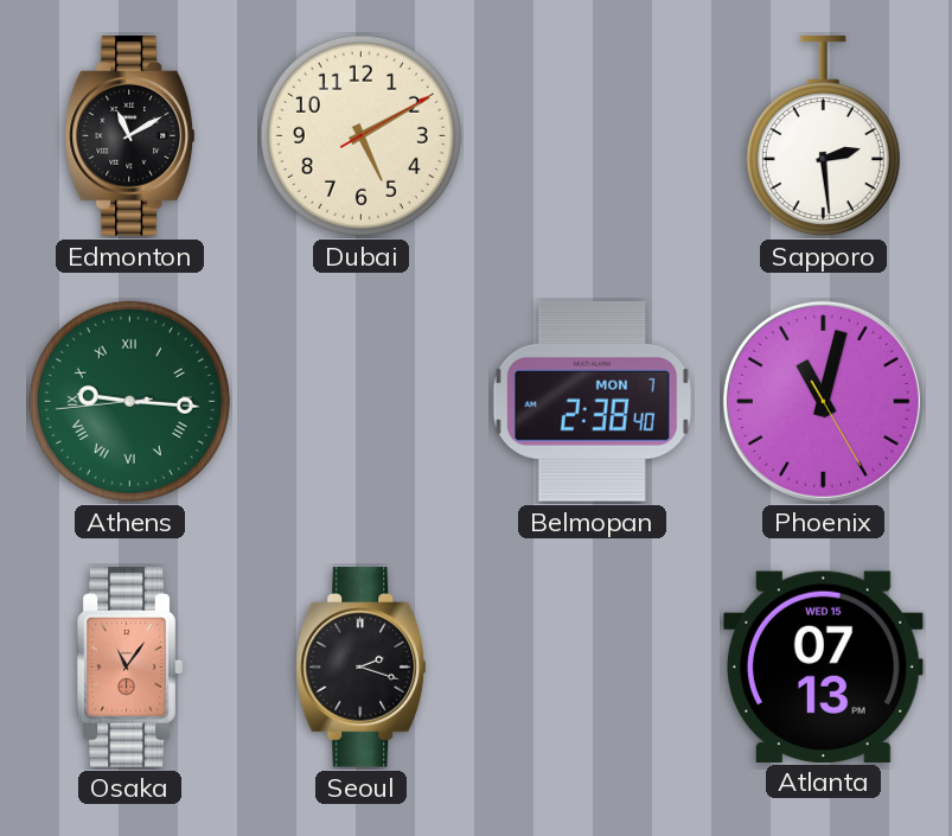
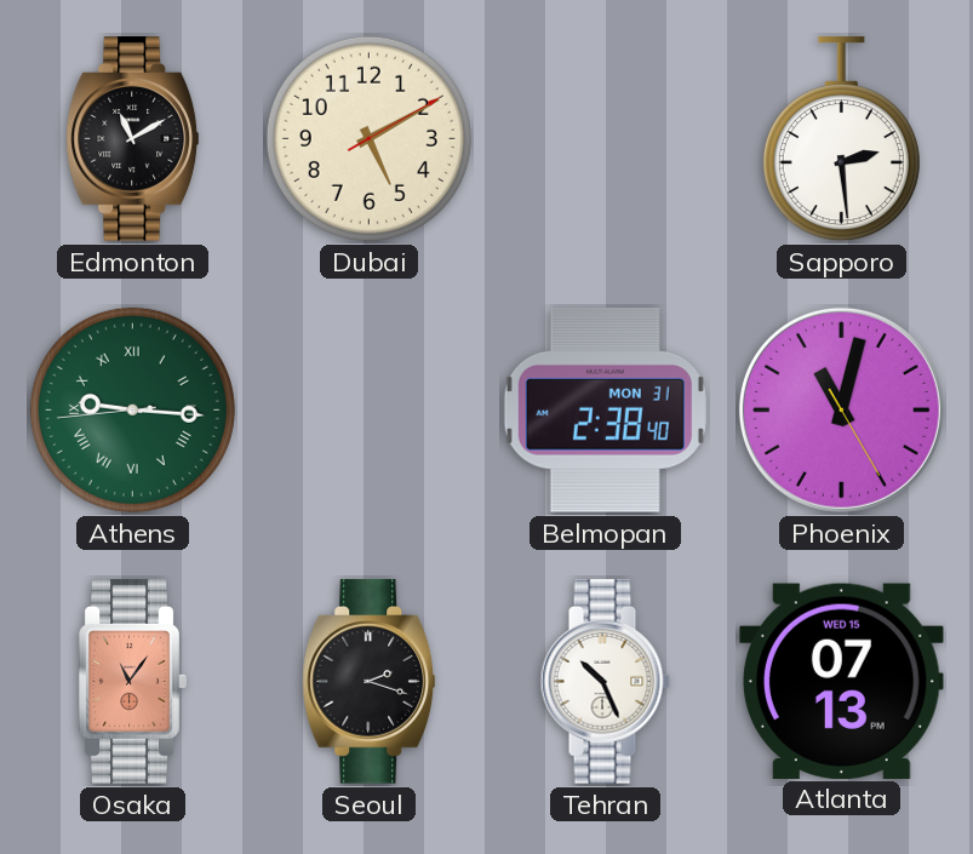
Belmopan date: MON 7 -> MON 31
Tehran: none -> 10:26
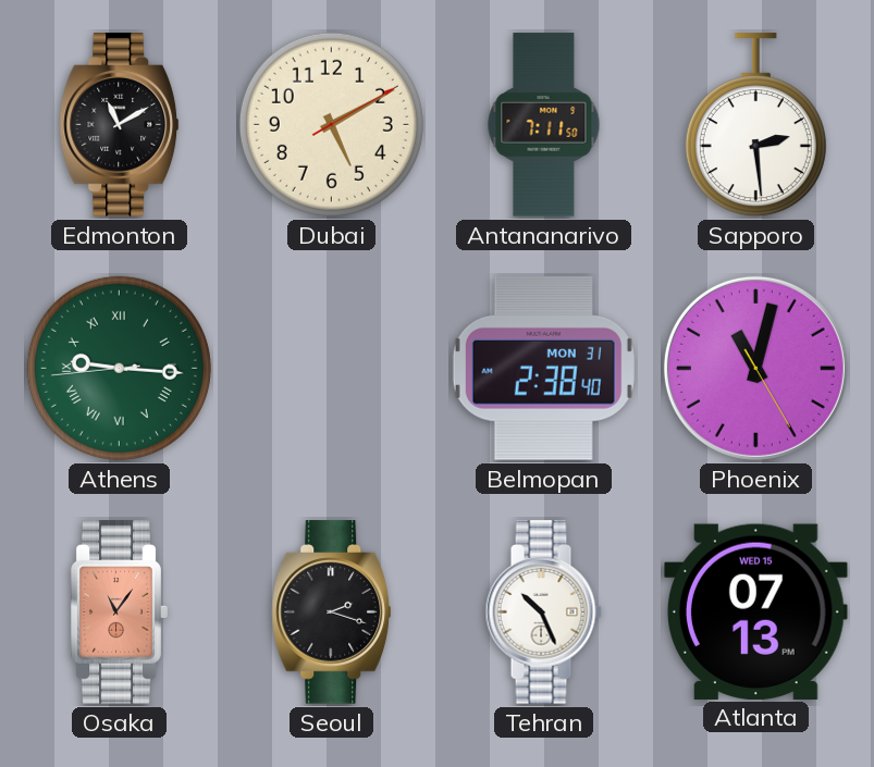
Antananarivo: none -> 7:11
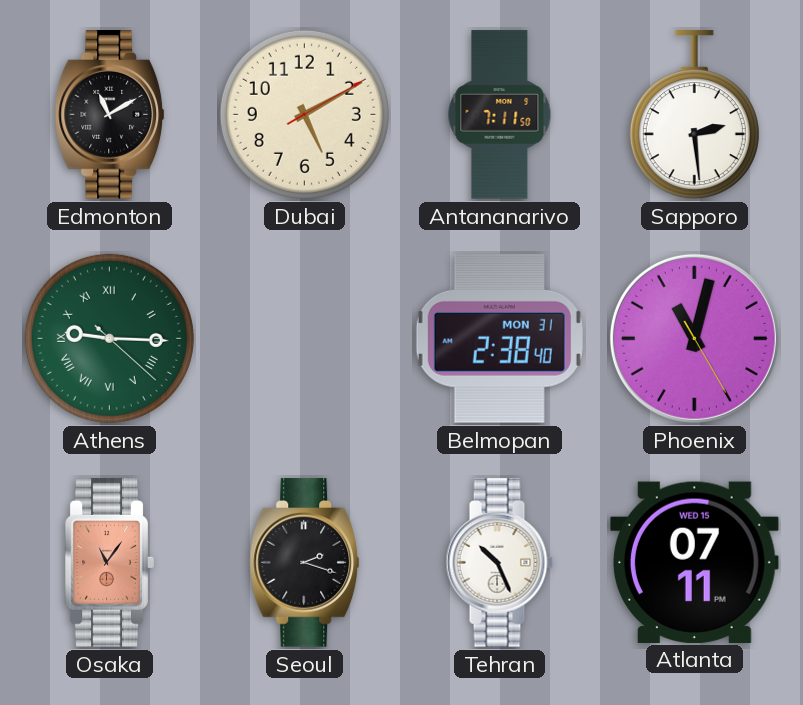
Athens: 9:15:44 -> 9:15:22
Atlanta: 07:13 -> 07:11
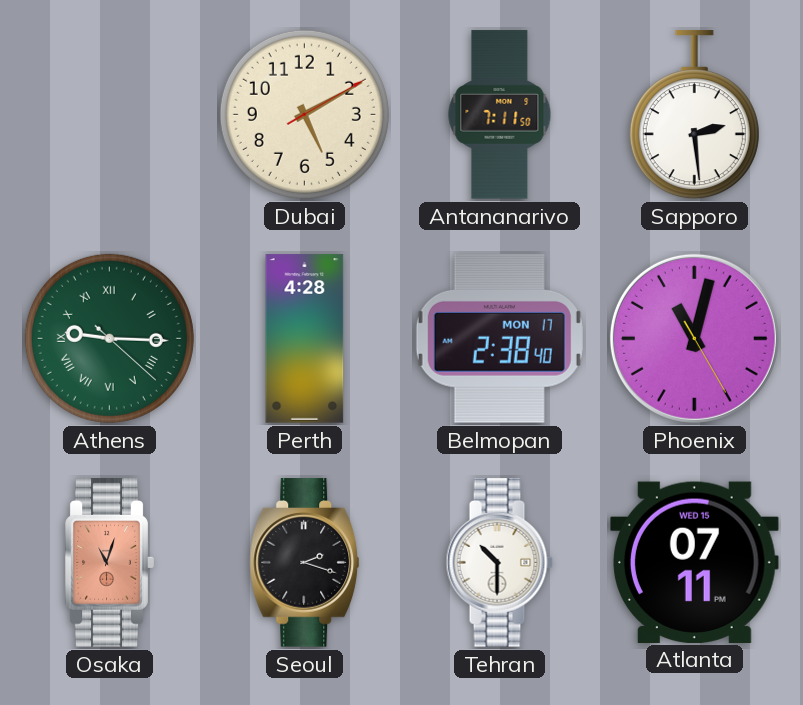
Edmonton: 11:10 -> none
Perth: none -> 4:28
Belmopan date: MON 31 -> MON 17
Osaka: 11:06 -> 11:03
Tehran: 10:26 -> 10:30
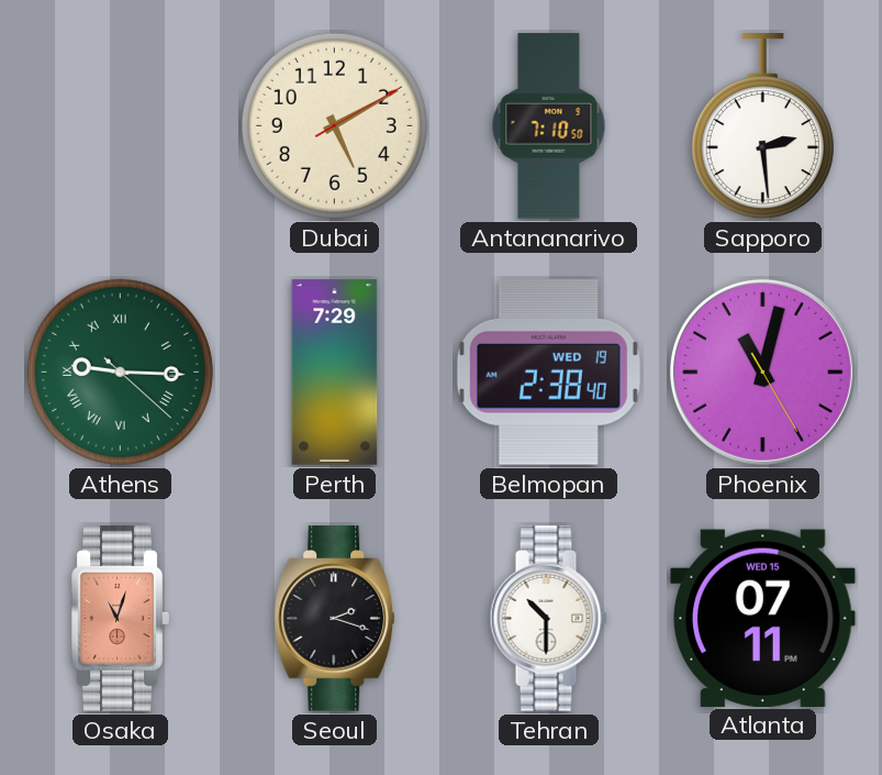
Antananarivo: 7:11 -> 7:10
Perth: 4:28 -> 7:29
Belmopan date: MON 17 -> WED 19
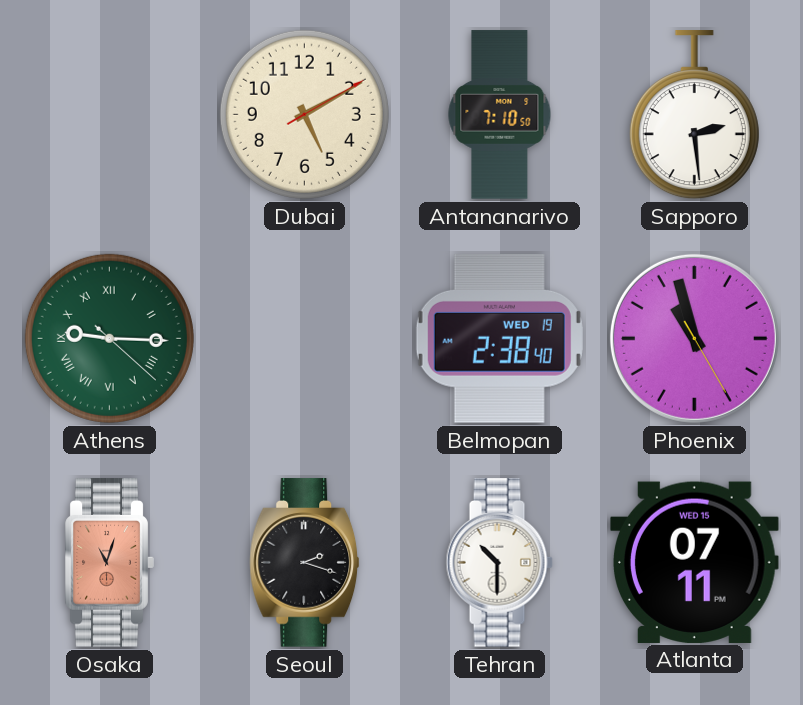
Perth: 7:29 -> none
Phoenix: 11:02 -> 10:57
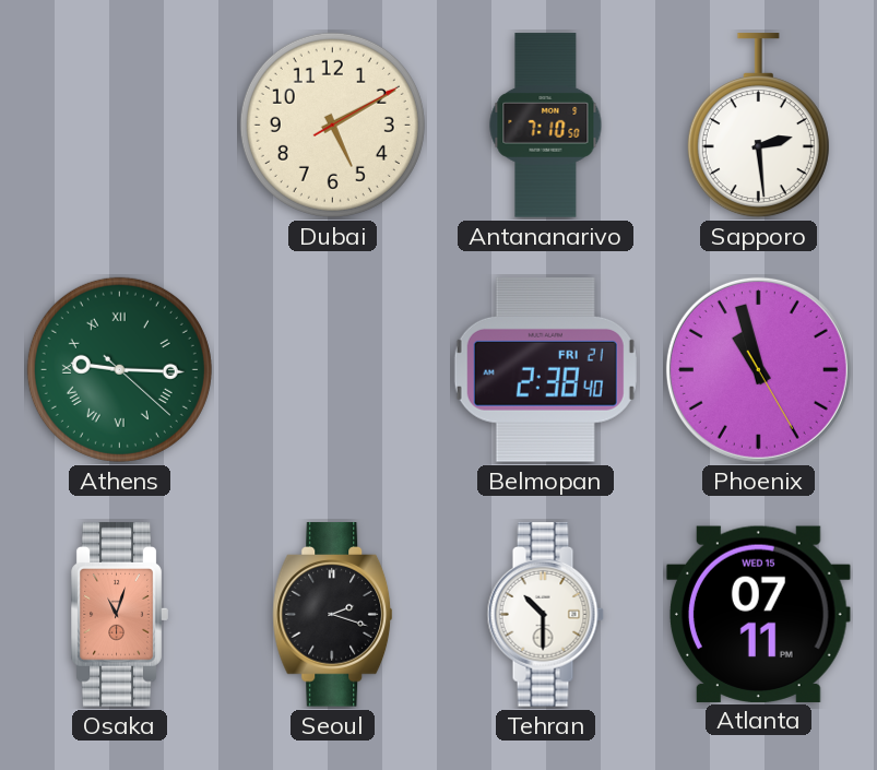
Belmopan date: WED 19 -> FRI 21
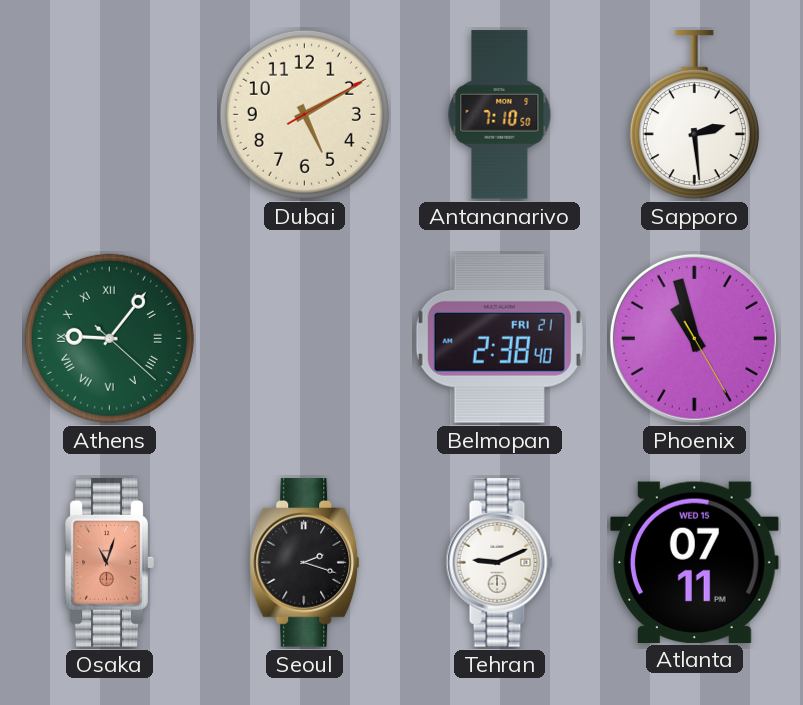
Athens: 9:15 -> 9:06
Tehran: 10:30 -> 9:11
